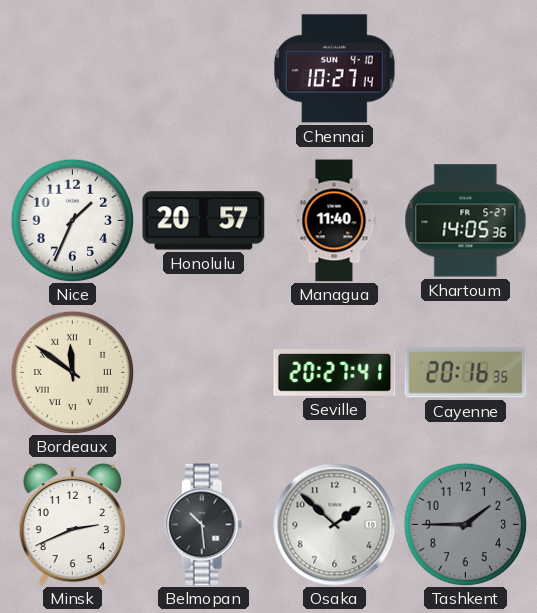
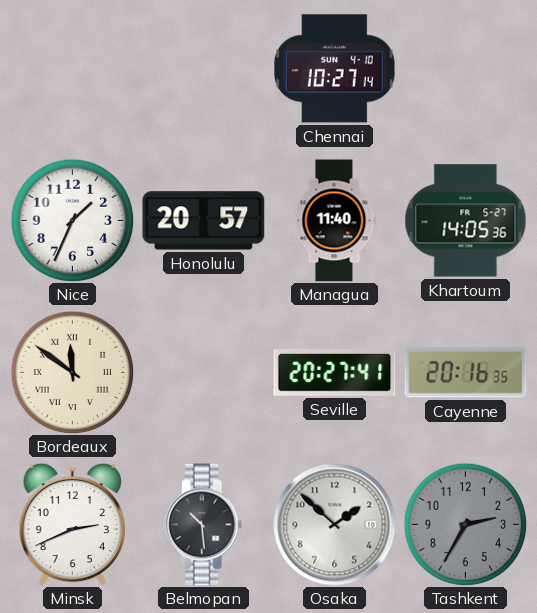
Tashkent: 1:45 -> 2:35
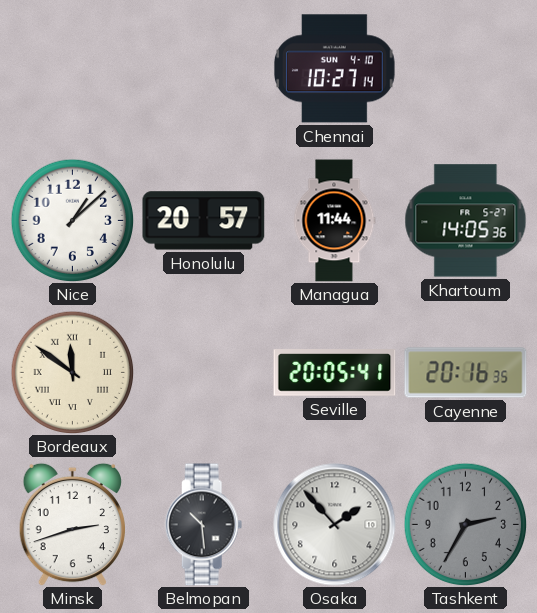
Nice: 1:34 -> 1:08
Managua: 11:40 -> 11:44
Seville: 20:27 -> 20:05
Minsk: 2:41 -> 2:42
Osaka: 1:52 -> 1:53
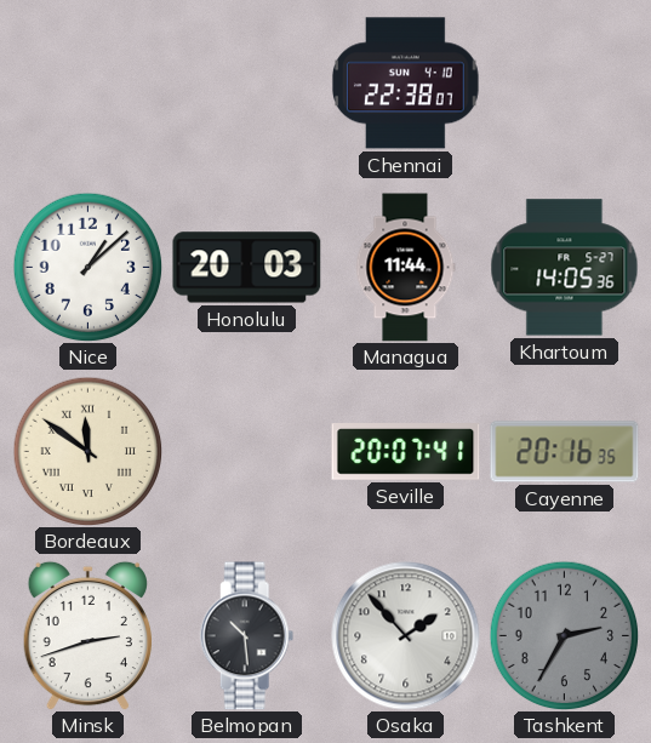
Chennai: 10:27 -> 22:38
Honolulu: 20:57 -> 20:03
Seville: 20:05 -> 20:07
